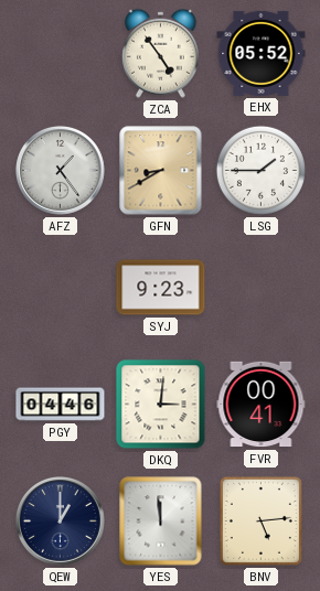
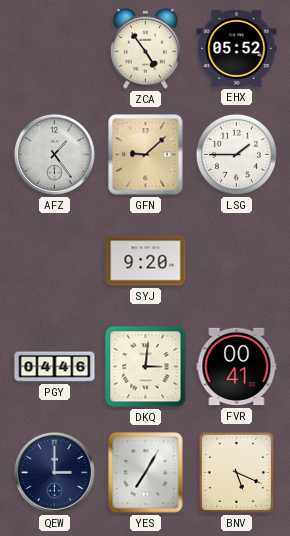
GFN: 8:40 -> 9:08
SYJ: 9:23 -> 9:20
QEW: 1:00 -> 3:00
YES: 11:59 -> 7:05
BNV: 5:14 -> 5:19
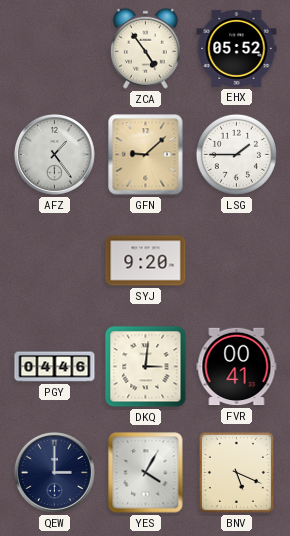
YES: 7:05 -> 4:05
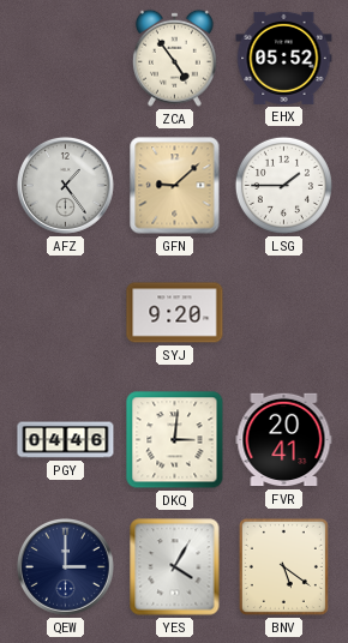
FVR: 00:41 -> 20:41
BNV: 5:19 -> 5:21
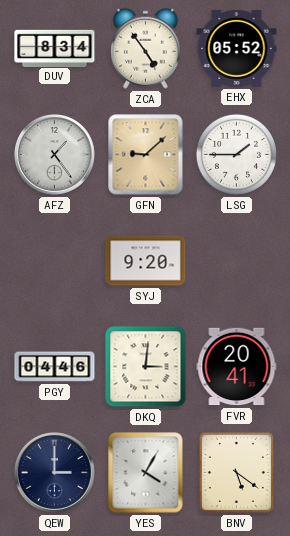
DUV: none -> 8:34
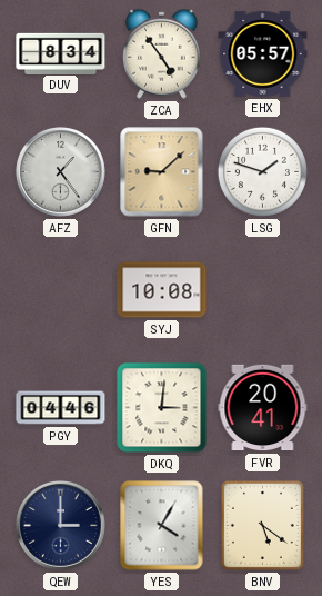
EHX: 05:52 -> 05:57
LSG: 1:45 -> 1:48
SYJ: 9:20 -> 10:08
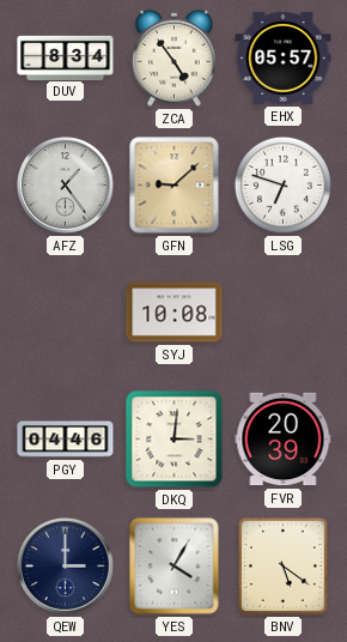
LSG: 1:48 -> 6:48
FVR: 20:41 -> 20:39
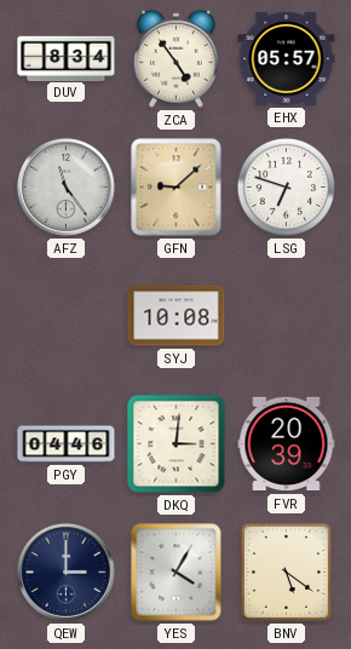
AFZ: 1:24 -> 11:24
